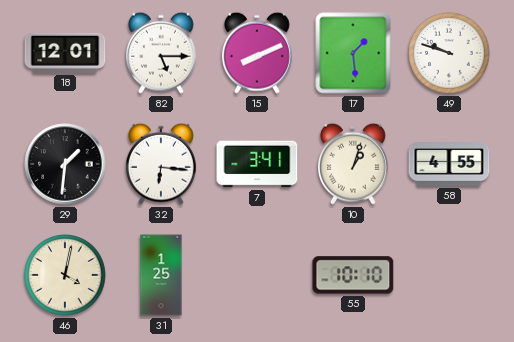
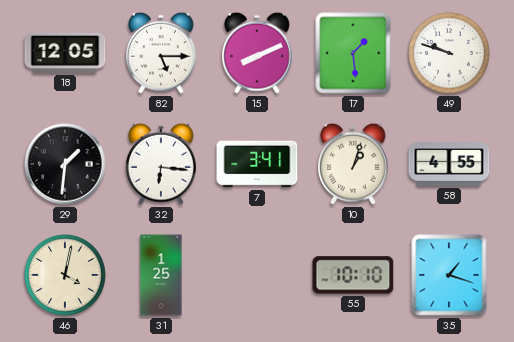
18: 12:01 -> 12:05
35: none -> 1:18
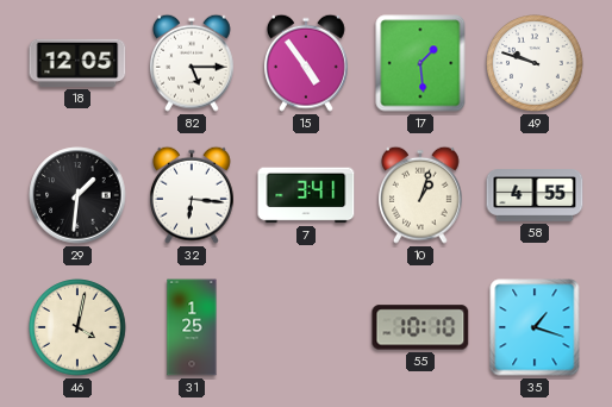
15: 8:11 -> 4:54
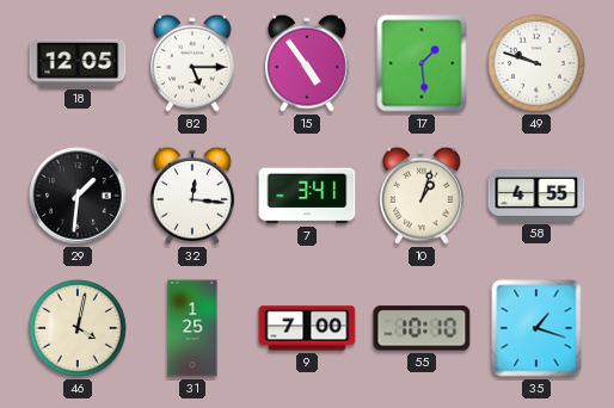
32: 6:16 -> 12:16
9: none -> 7:00
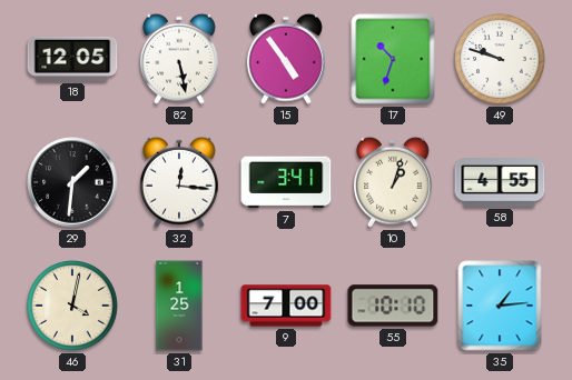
82: 5:15 -> 5:28
17: 1:29 -> 10:33
35: 1:18 -> 1:14
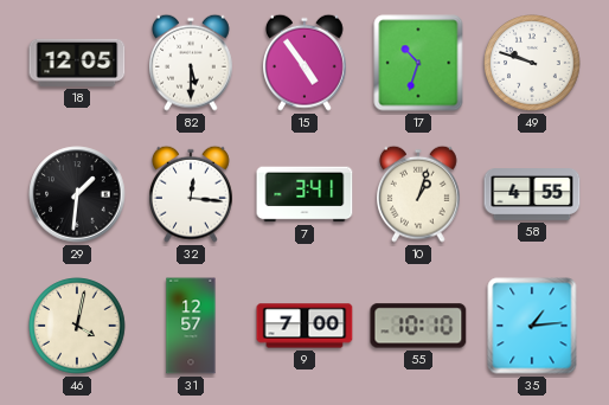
82: 5:28 -> 5:30
31: 1:25 -> 12:57
